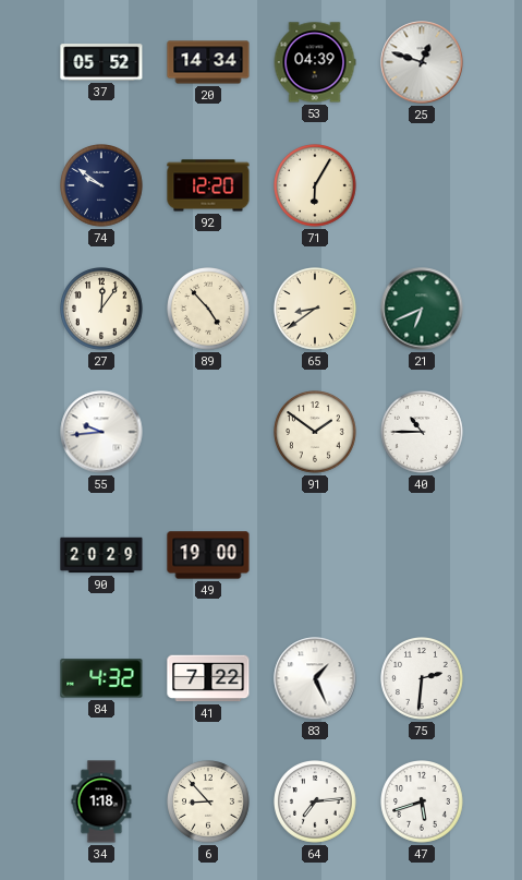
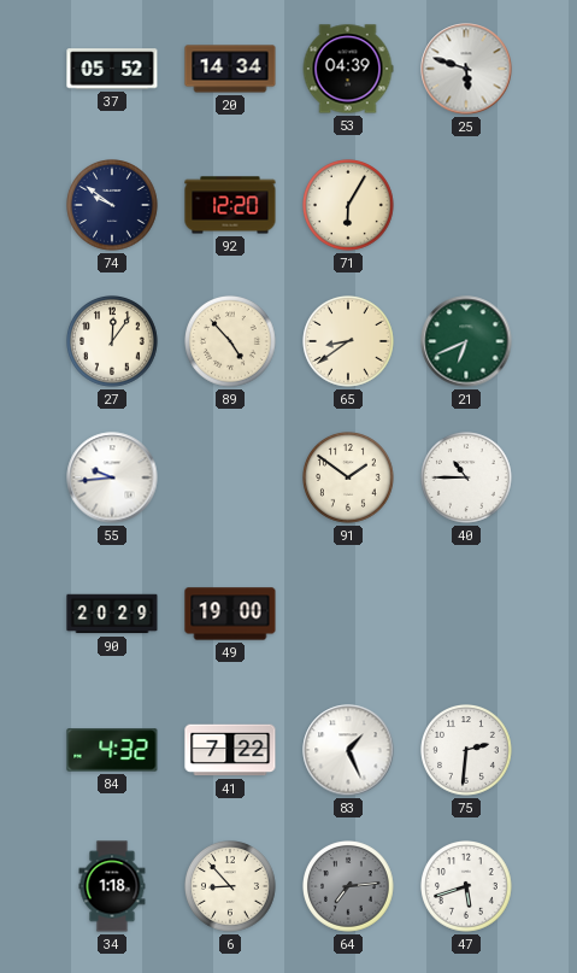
25: 12:48 -> 5:48
64 dial: white -> grey
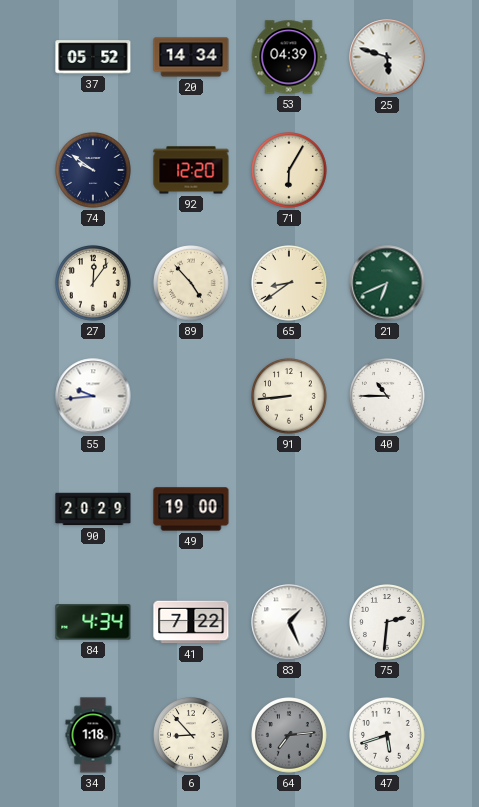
91: 1:51 -> 8:44
84: 4:32 -> 4:34
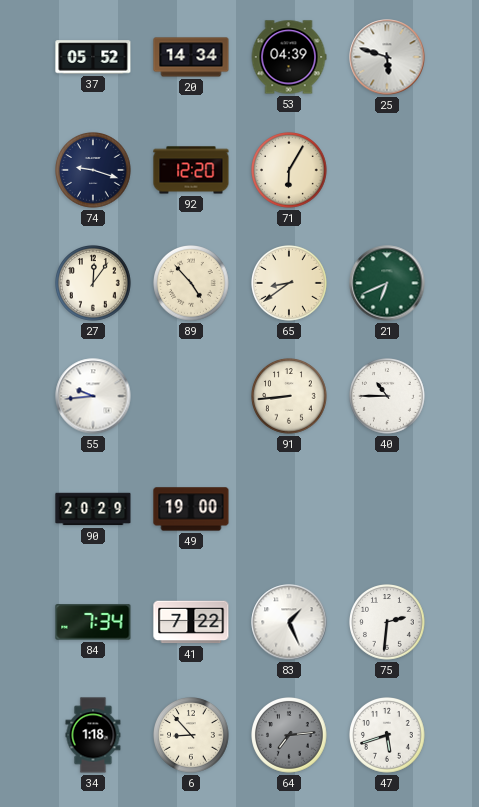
74: 9:51 -> 9:18
84: 4:34 -> 7:34
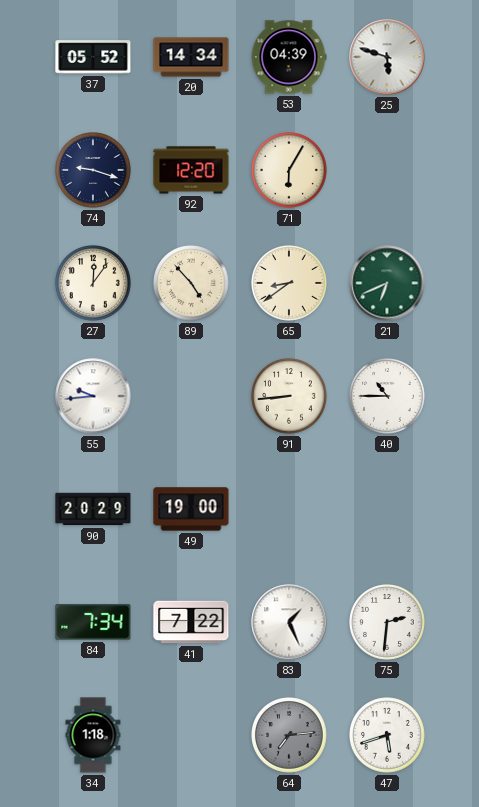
6: 8:53 -> none
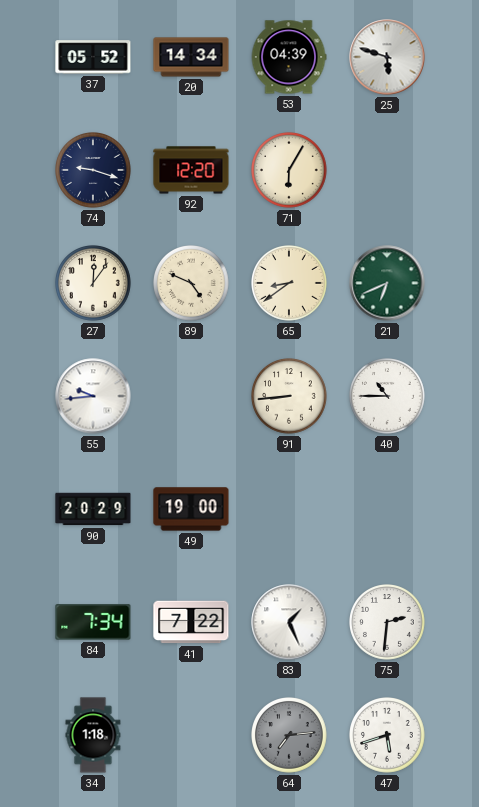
89: 4:53 -> 4:49
